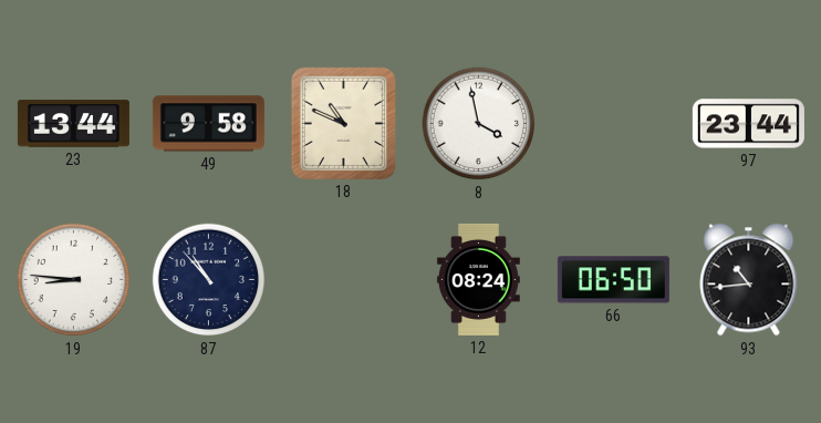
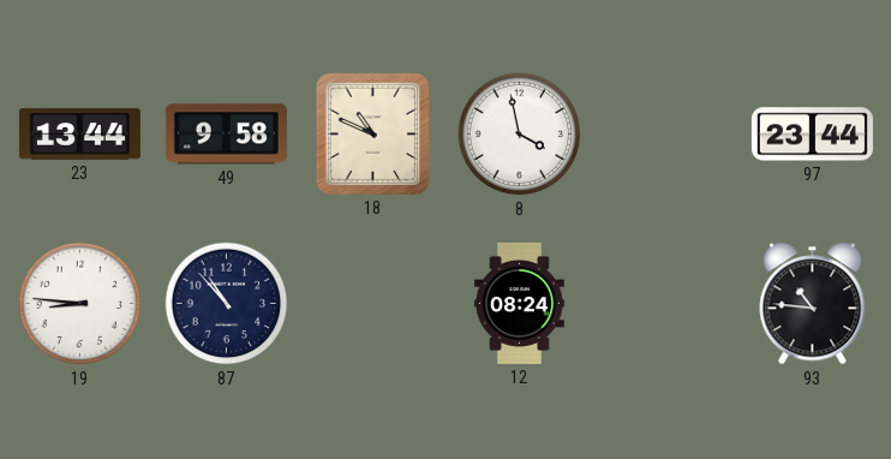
66: 06:50 -> none
93: 10:44 -> 10:46
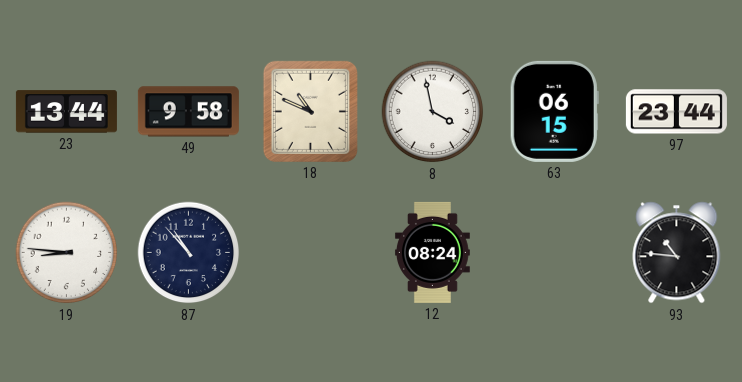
63: none -> 06:15
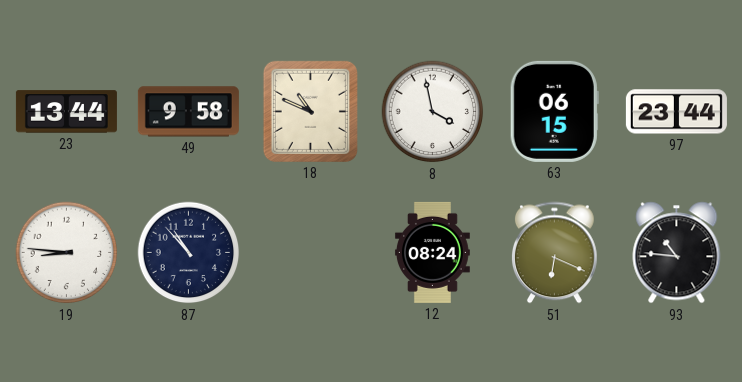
51: none -> 6:19
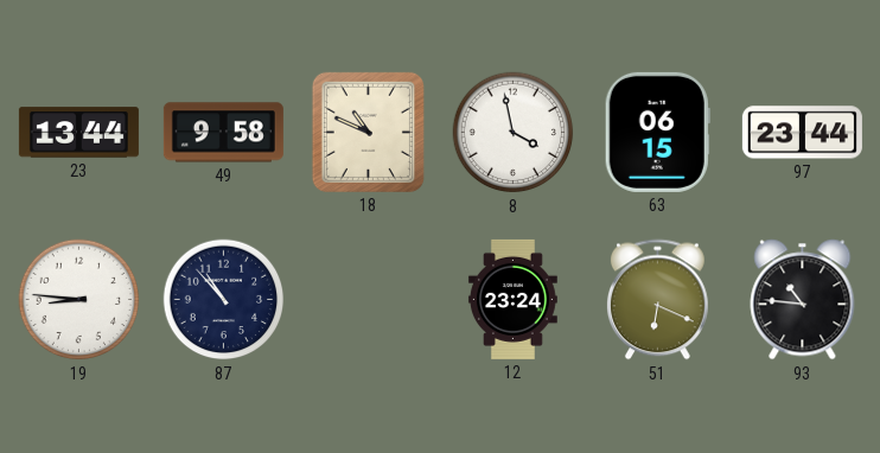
12: 08:24 -> 23:24
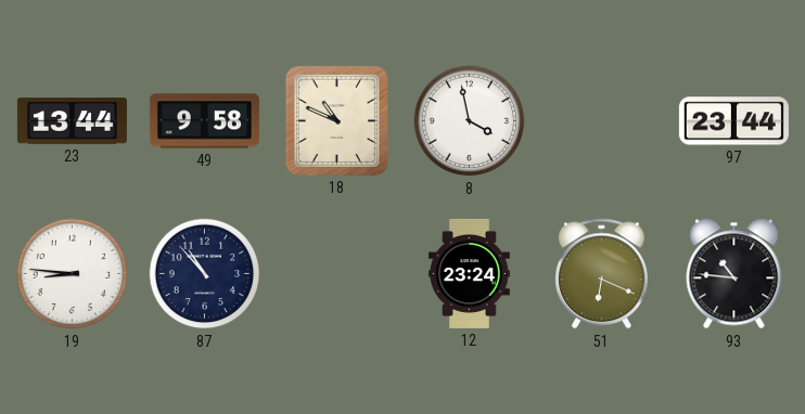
63: 06:15 -> none
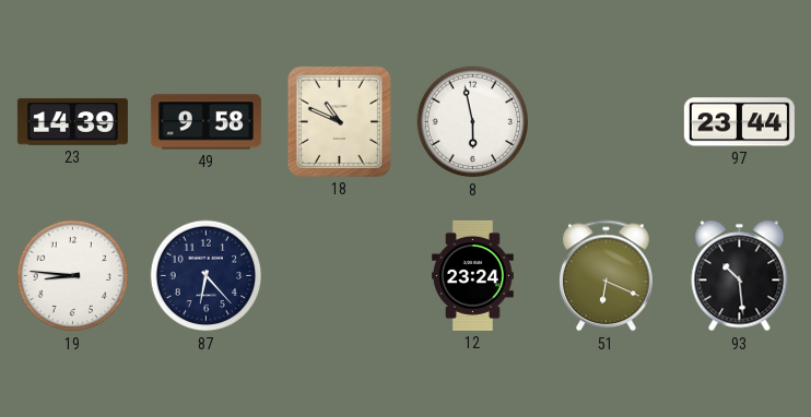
23: 13:44 -> 14:39
8: 3:58 -> 5:58
87: 10:53 -> 6:23
93: 10:46 -> 10:29
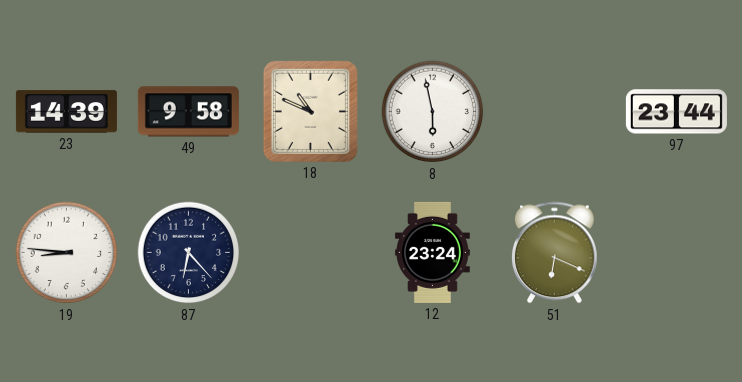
93: 10:29 -> none
